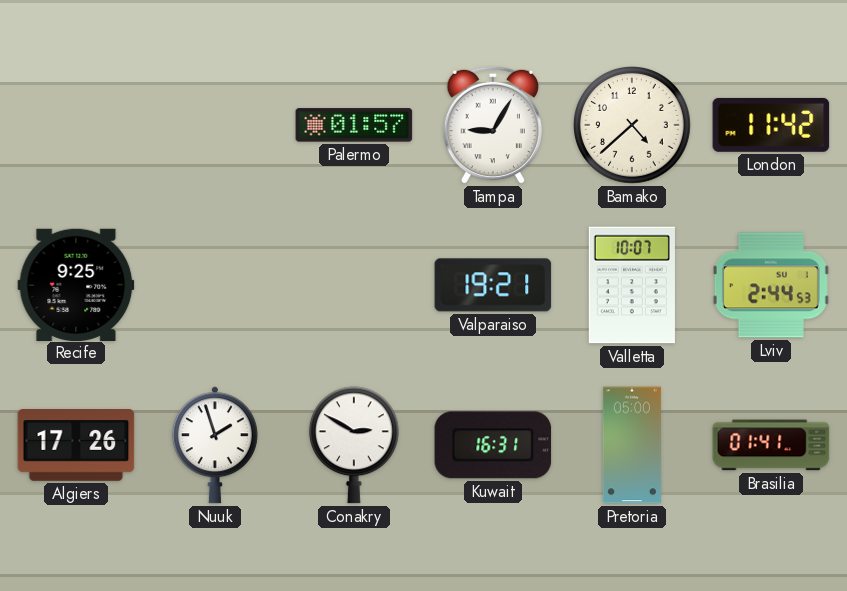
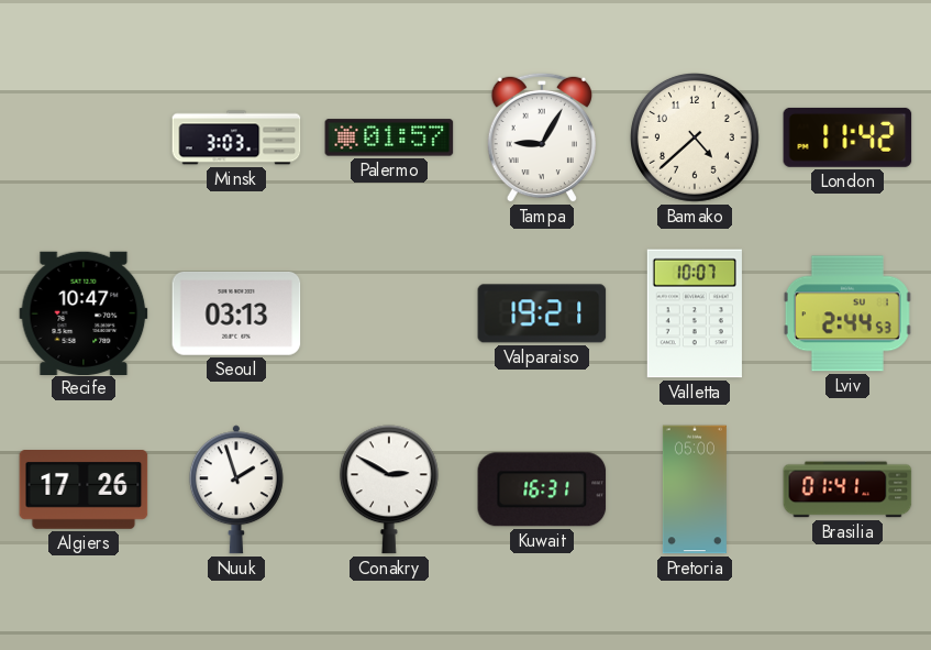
Minsk: none -> 3:03
Recife: 9:25 -> 10:47
Seoul: none -> 03:13
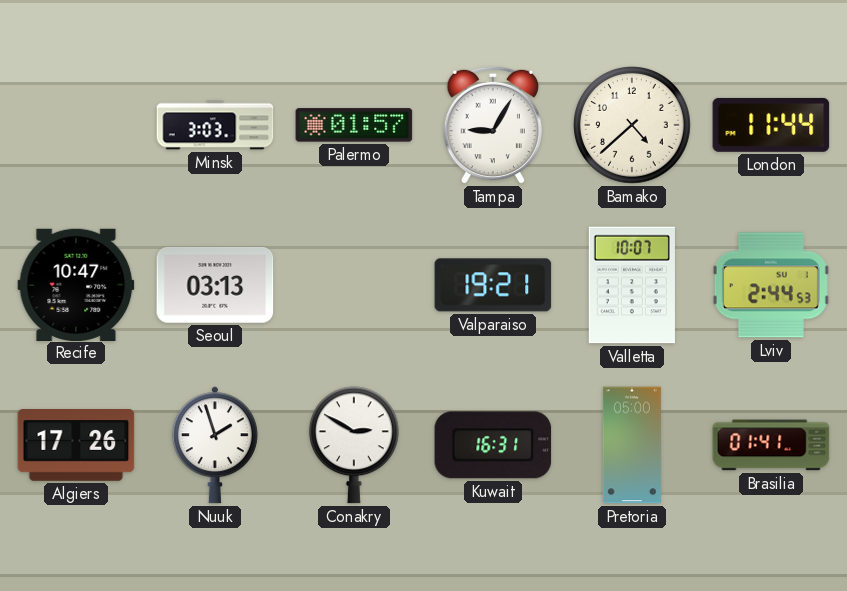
London: 11:42 -> 11:44
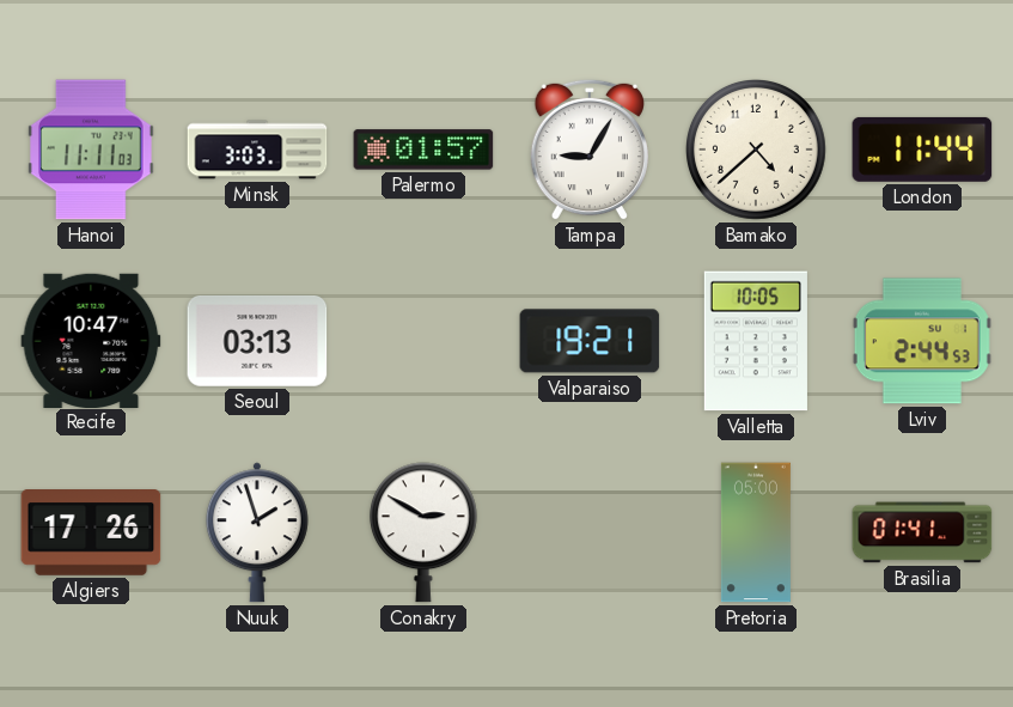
Hanoi: none -> 11:11
Valletta: 10:07 -> 10:05
Kuwait: 16:31 -> none
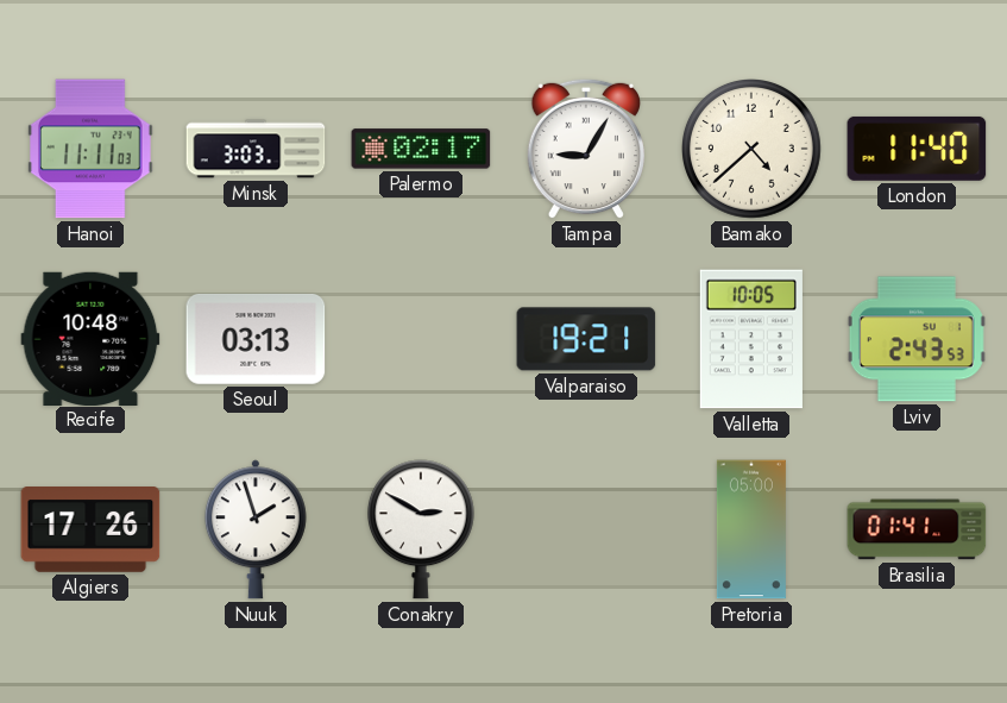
Palermo: 01:57 -> 02:17
London: 11:44 -> 11:40
Recife: 10:47 -> 10:48
Lviv: 2:44 -> 2:43
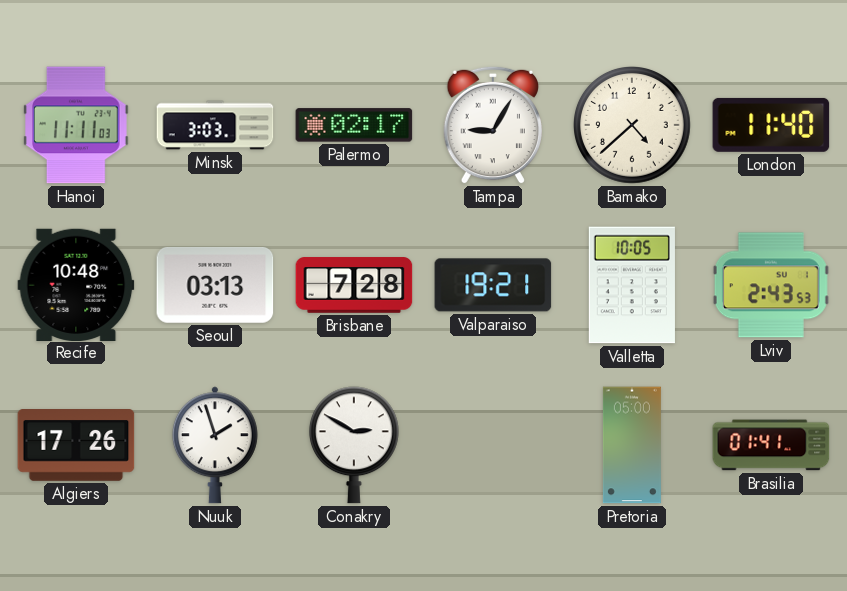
Brisbane: none -> 7:28
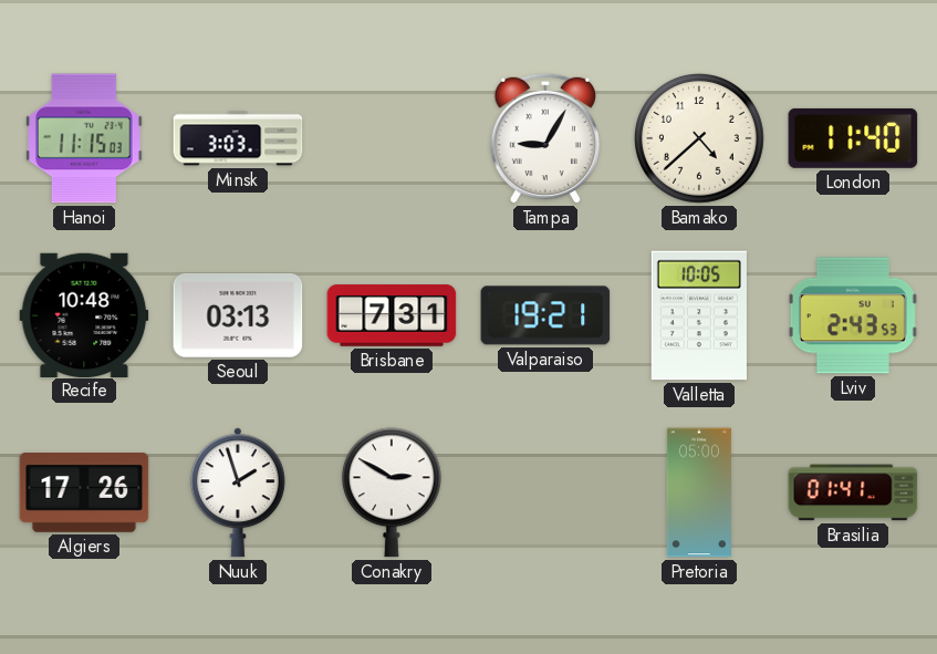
Hanoi: 11:11 -> 11:15
Palermo: 02:17 -> none
Brisbane: 7:28 -> 7:31
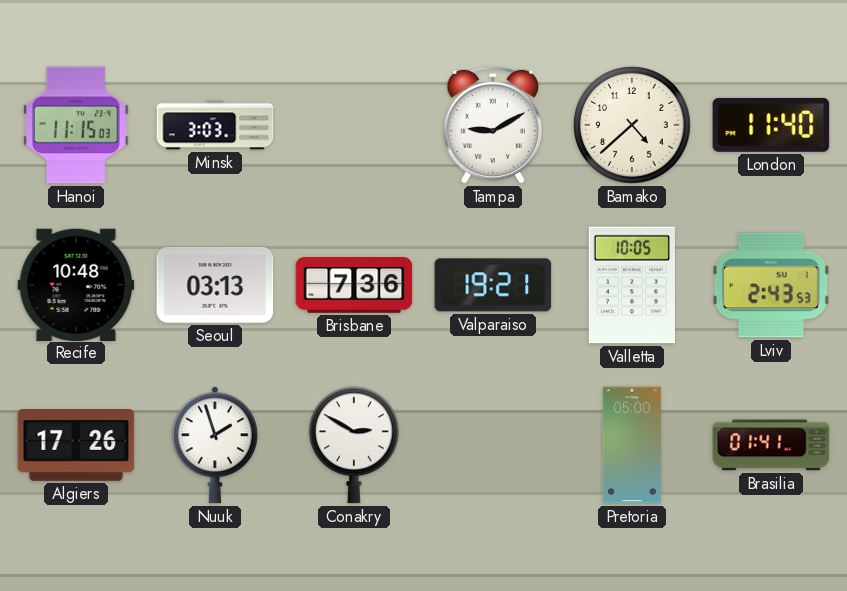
Tampa: 9:05 -> 9:10
Brisbane: 7:31 -> 7:36
